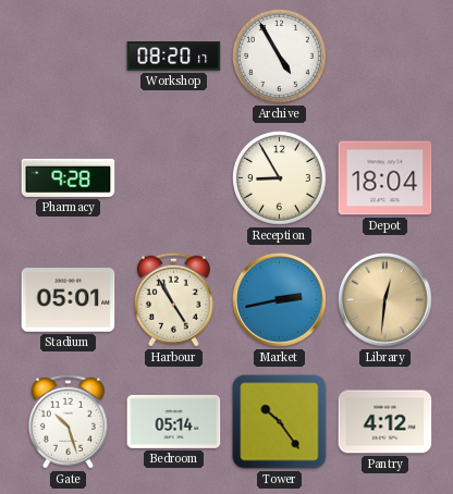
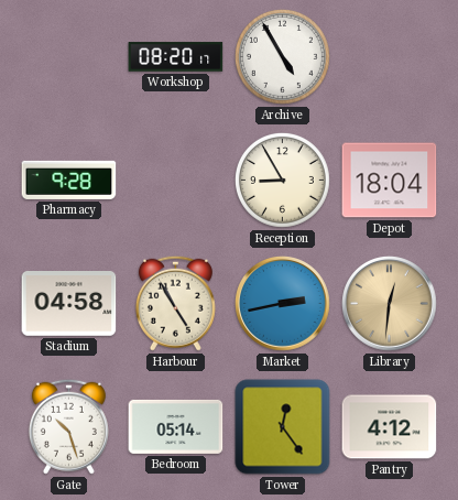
Stadium: 05:01 -> 04:58
Tower: 10:24 -> 12:24
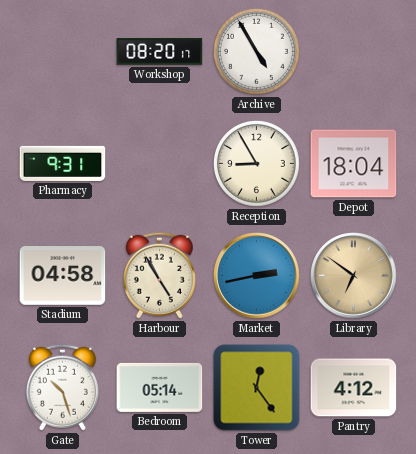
Pharmacy: 9:28 -> 9:31
Library: 12:31 -> 6:51
